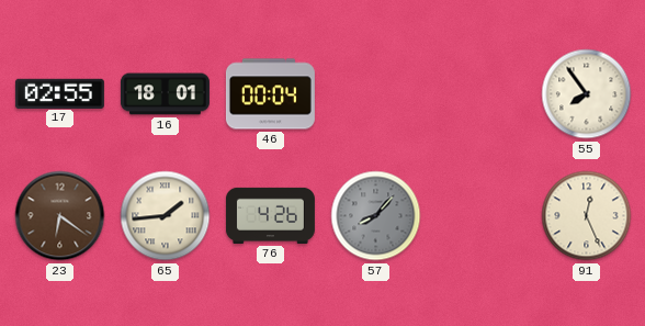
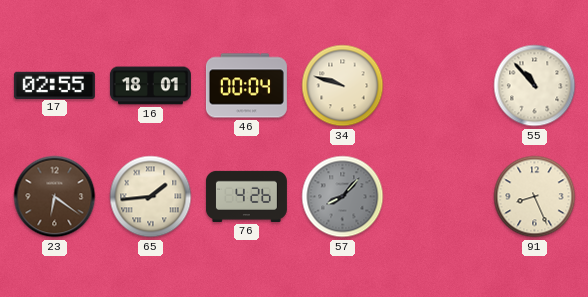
34: none -> 9:48
55: 7:54 -> 10:53
91: 12:26 -> 8:26
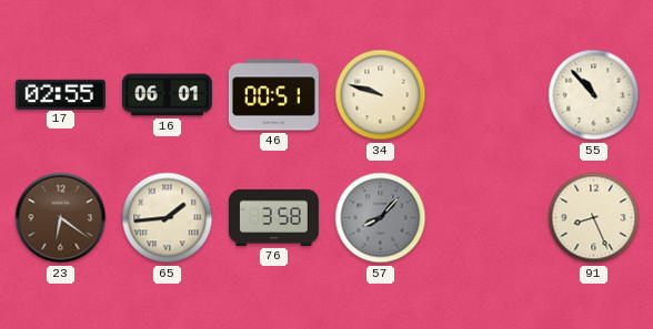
16: 18:01 -> 06:01
46: 00:04 -> 00:51
76: 4:26 -> 3:58
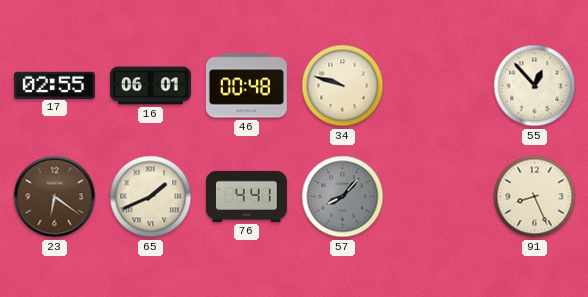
46: 00:51 -> 00:48
55: 10:53 -> 12:53
65: 1:44 -> 1:41
76: 3:58 -> 4:41
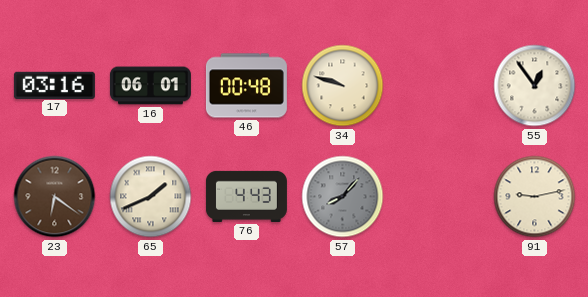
17: 02:55 -> 03:16
55: 12:53 -> 12:54
76: 4:41 -> 4:43
91: 8:26 -> 9:13
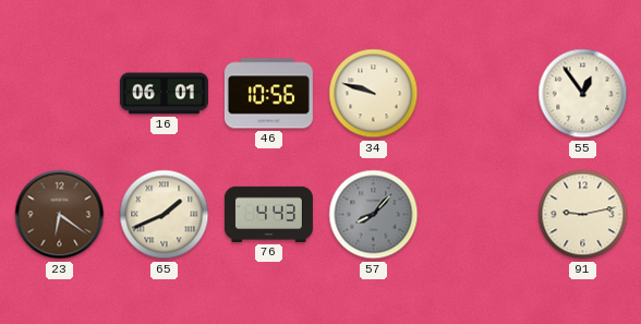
17: 03:16 -> none
46: 00:48 -> 10:56
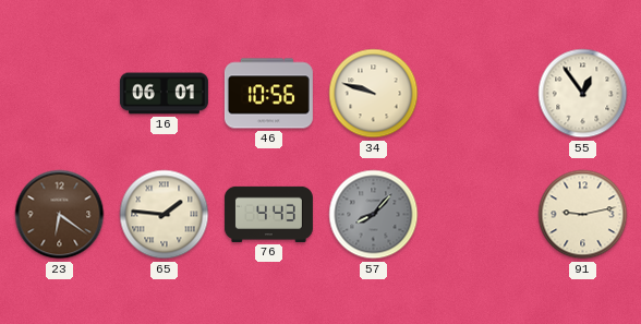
65: 1:41 -> 1:46
